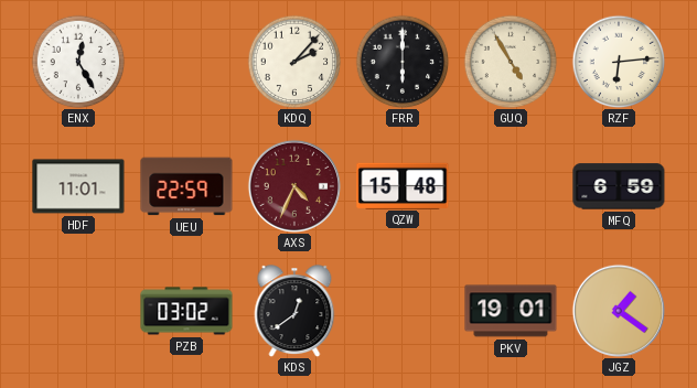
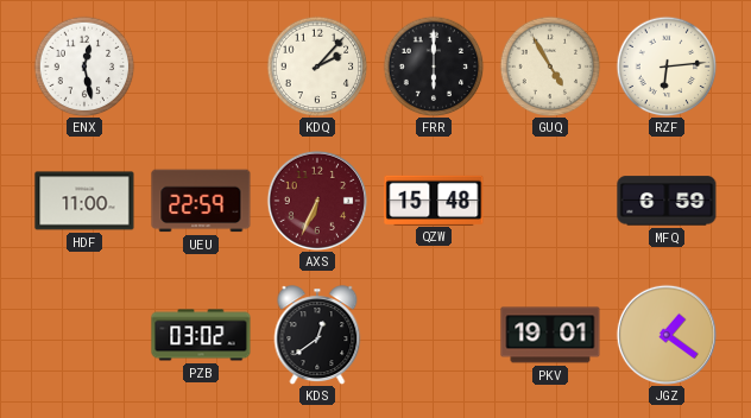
ENX: 12:25 -> 12:28
HDF: 11:01 -> 11:00
AXS: 4:34 -> 6:34
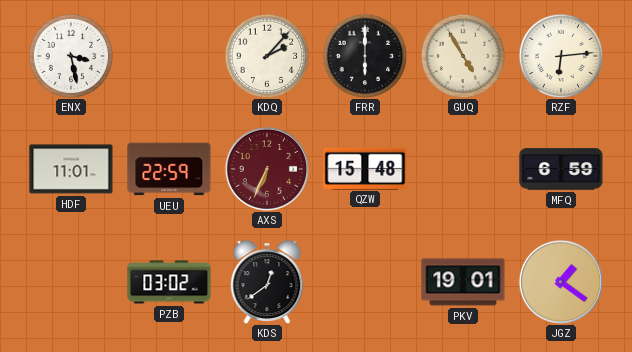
ENX: 12:28 -> 3:28
HDF: 11:00 -> 11:01
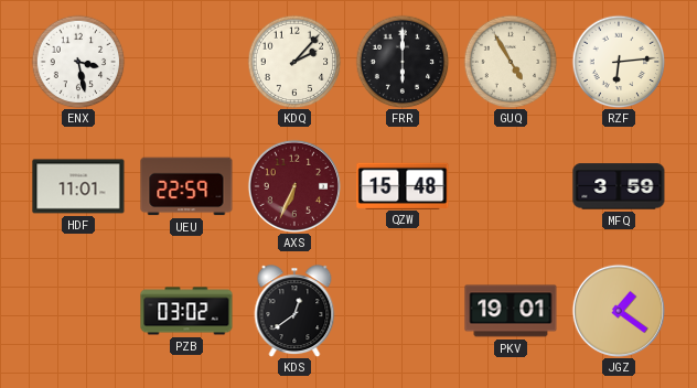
MFQ: 6:59 -> 3:59
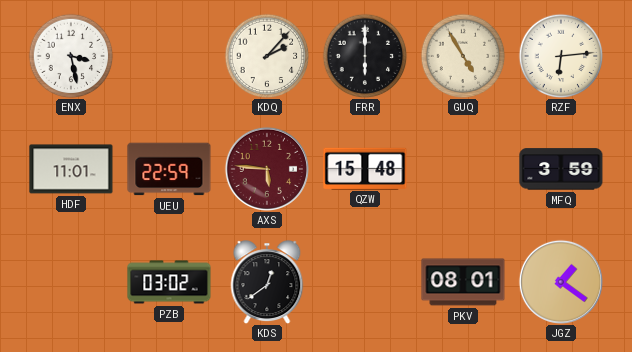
AXS: 6:34 -> 5:46
PKV: 19:01 -> 08:01
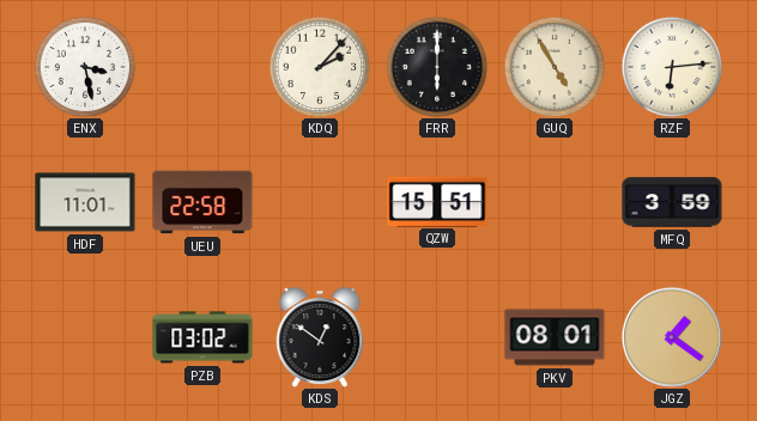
UEU: 22:59 -> 22:58
AXS: 5:46 -> none
QZW: 15:48 -> 15:51
KDS: 12:39 -> 12:51
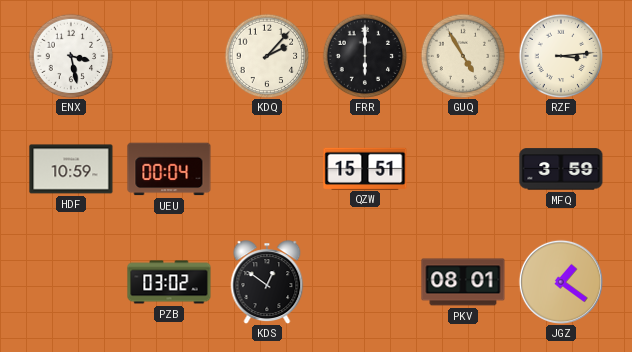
RZF: 6:14 -> 3:14
HDF: 11:01 -> 10:59
UEU: 22:58 -> 00:04
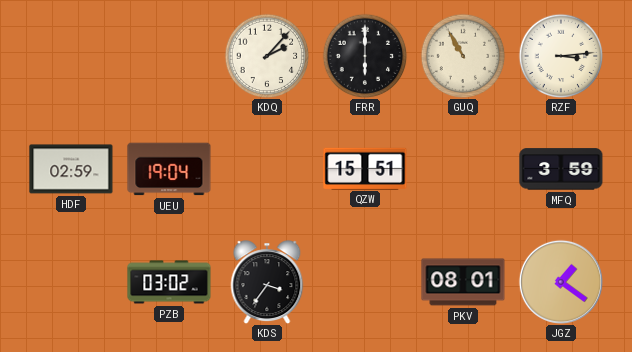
ENX: 3:28 -> none
GUQ: 4:55 -> 10:55
HDF: 10:59 -> 02:59
UEU: 00:04 -> 19:04
KDS: 12:51 -> 3:36
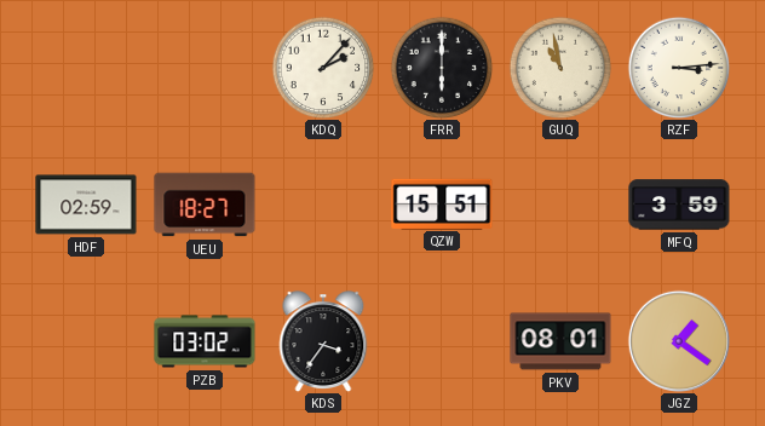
GUQ: 10:55 -> 10:58
UEU: 19:04 -> 18:27
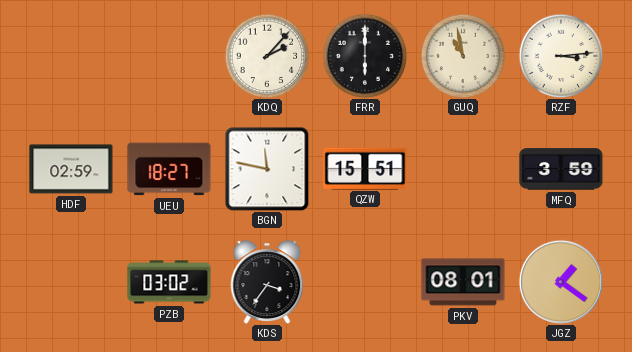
BGN: none -> 11:47
